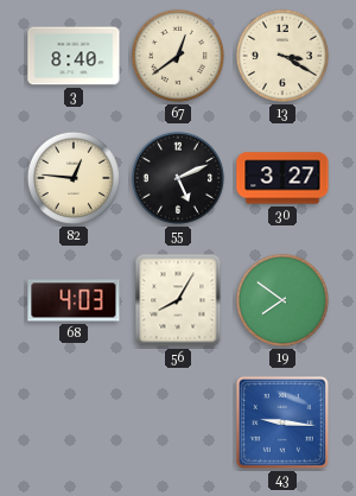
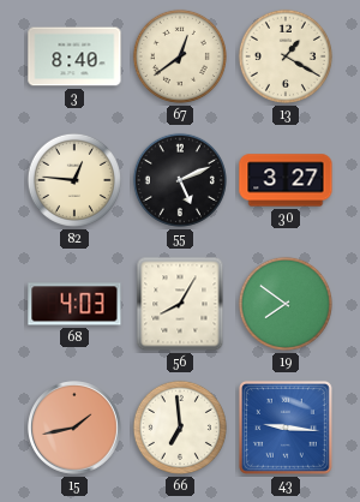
13: 3:20 -> 1:20
15: none -> 1:43
66: none -> 6:59
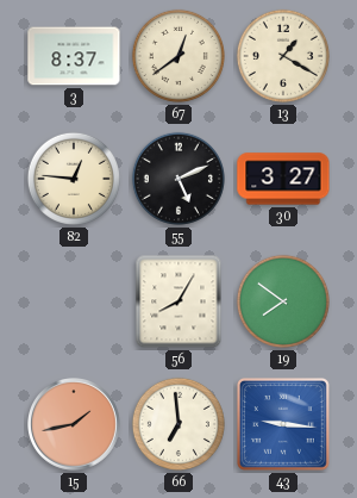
3: 8:40 -> 8:37
68: 4:03 -> none
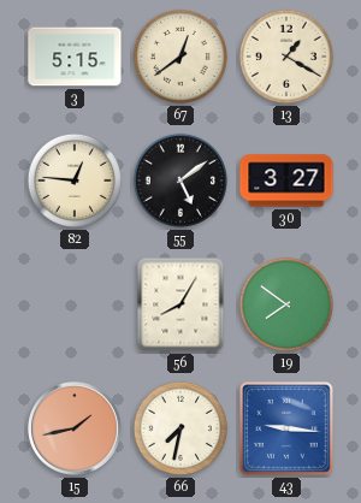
3: 8:37 -> 5:15
55: 5:11 -> 5:09
66: 6:59 -> 7:32
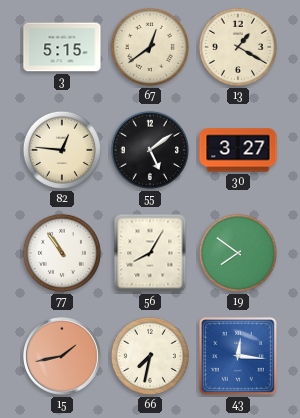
77: none -> 10:54
43: 9:16 -> 12:16
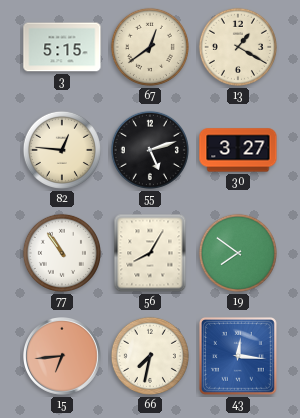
55: 5:09 -> 5:12
15: 1:43 -> 6:44
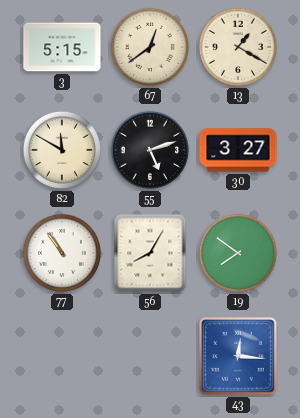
82: 12:46 -> 11:50
15: 6:44 -> none
66: 7:32 -> none
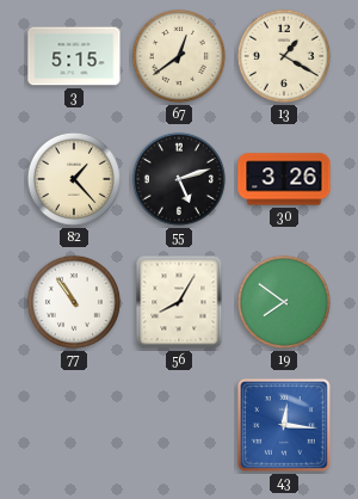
82: 11:50 -> 1:23
30: 3:27 -> 3:26
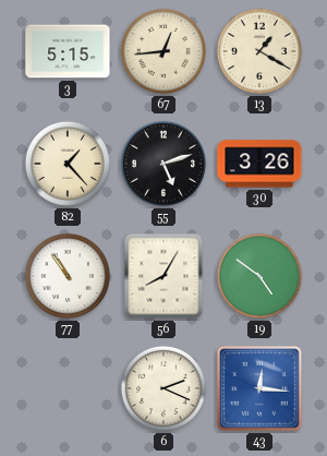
67: 12:39 -> 12:44
19: 7:51 -> 4:51
6: none -> 2:19
